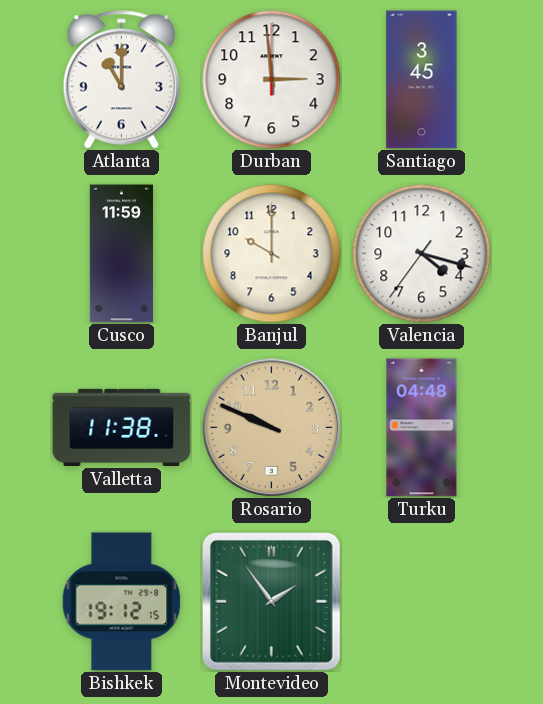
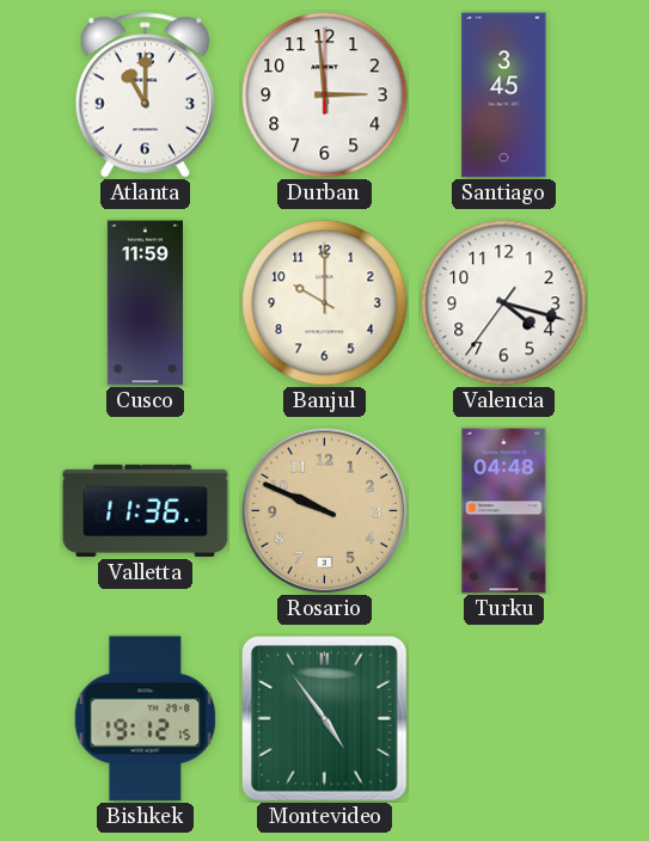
Valletta: 11:38 -> 11:36
Montevideo: 1:54 -> 4:54
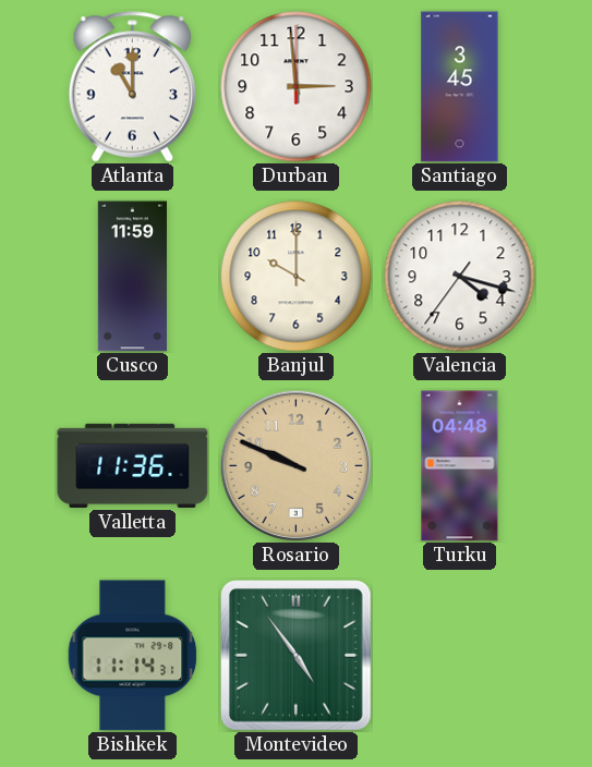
Bishkek: 19:12 -> 11:14
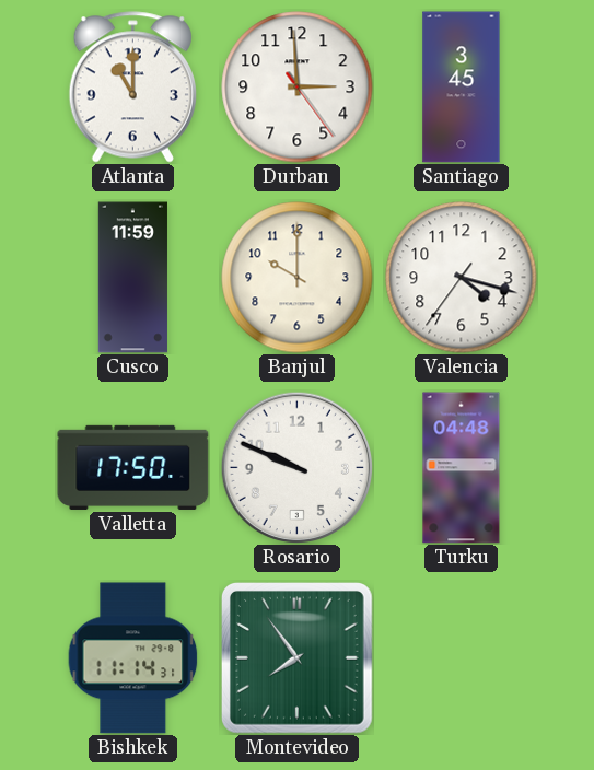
Durban: 2:59:00 -> 2:59:24
Valletta: 11:36 -> 17:50
Rosario dial: champagne -> white
Montevideo: 4:54 -> 7:54
